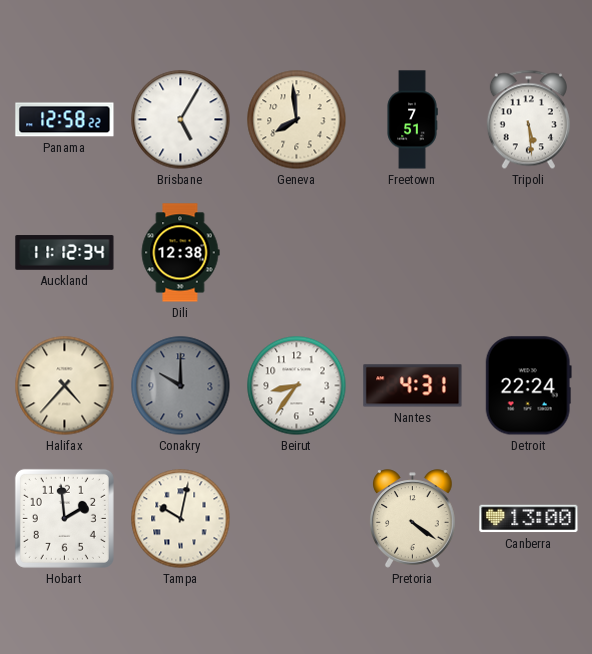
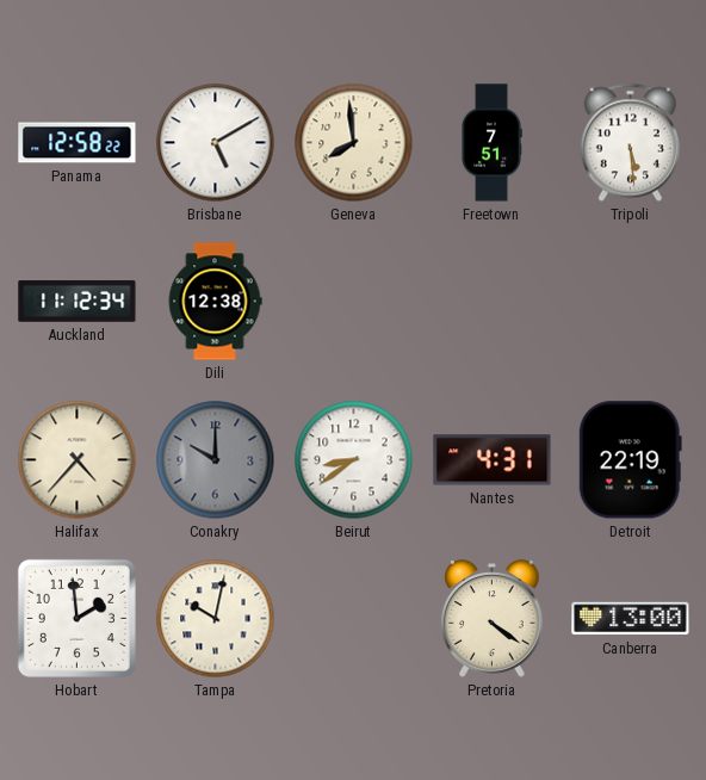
Brisbane: 5:05 -> 5:10
Beirut: 8:36 -> 8:39
Detroit: 22:24 -> 22:19
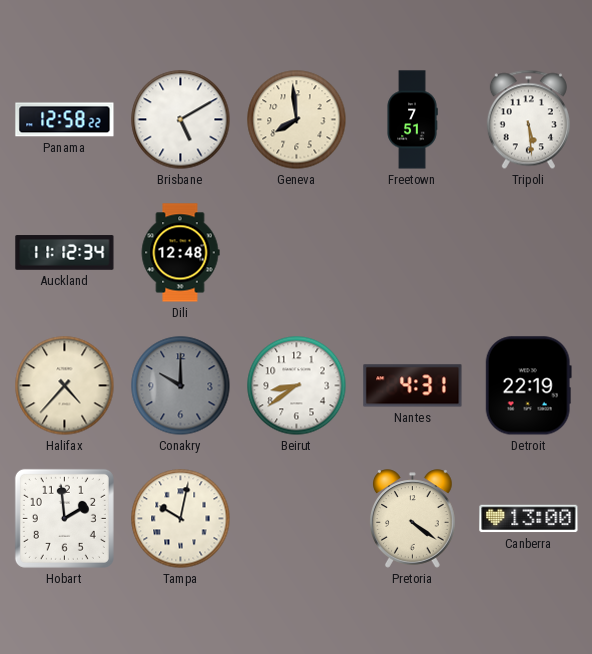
Dili: 12:38 -> 12:48
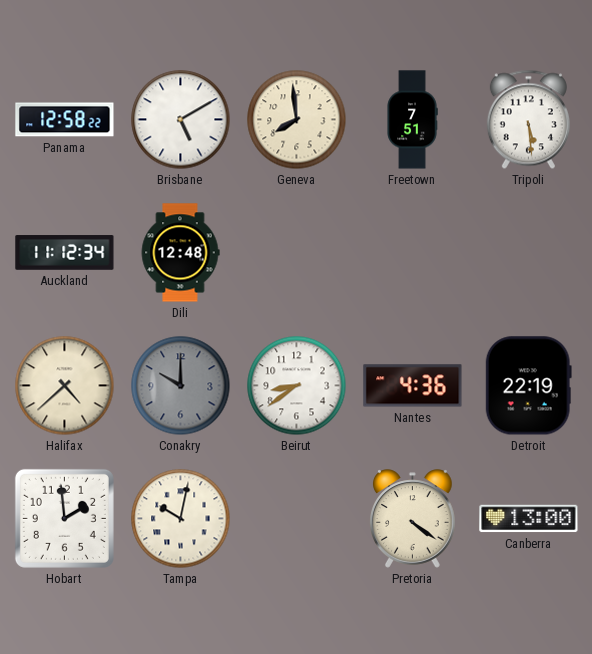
Halifax: 4:37 -> 4:38
Nantes: 4:31 -> 4:36
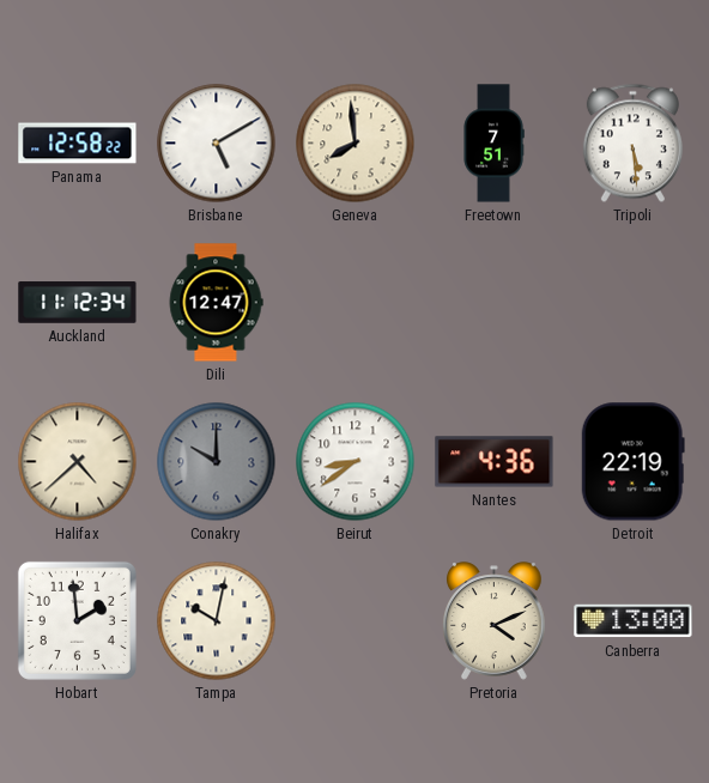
Dili: 12:48 -> 12:47
Pretoria: 4:21 -> 4:11
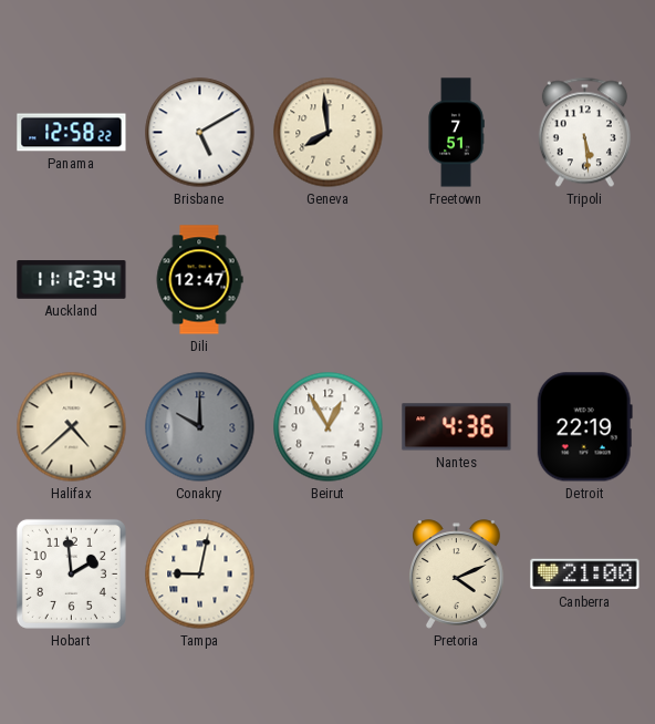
Beirut: 8:39 -> 12:55
Tampa: 10:02 -> 9:02
Canberra: 13:00 -> 21:00
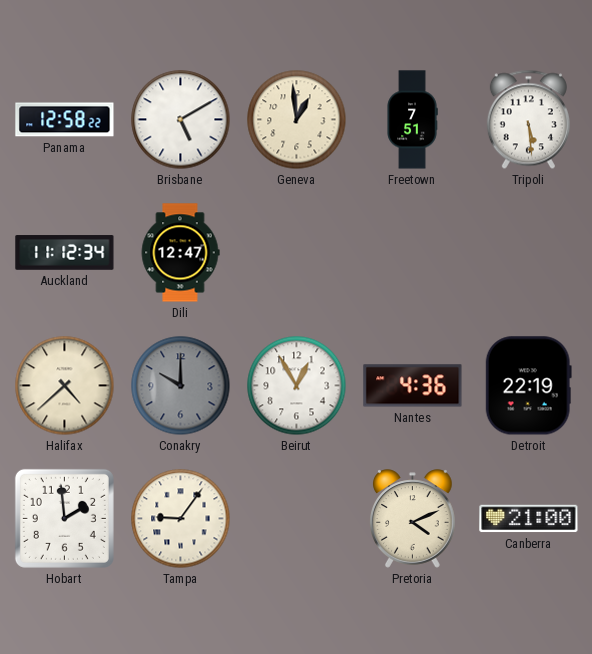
Geneva: 7:59 -> 12:59
Tampa: 9:02 -> 9:06
